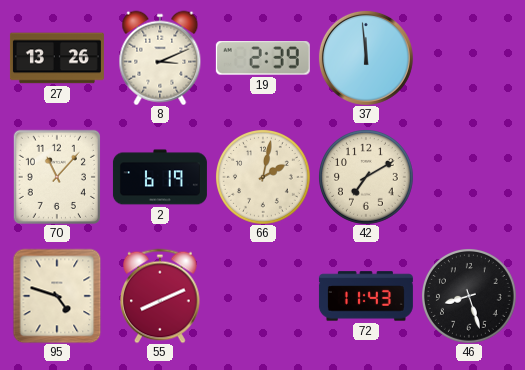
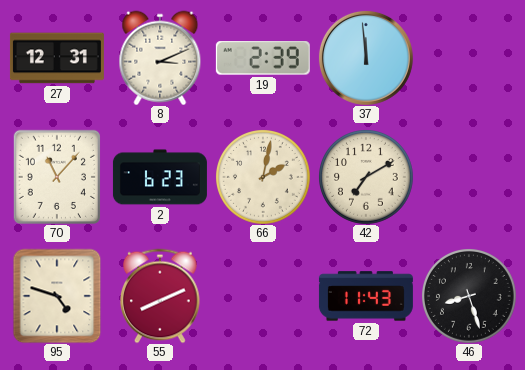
27: 13:26 -> 12:31
2: 6:19 -> 6:23
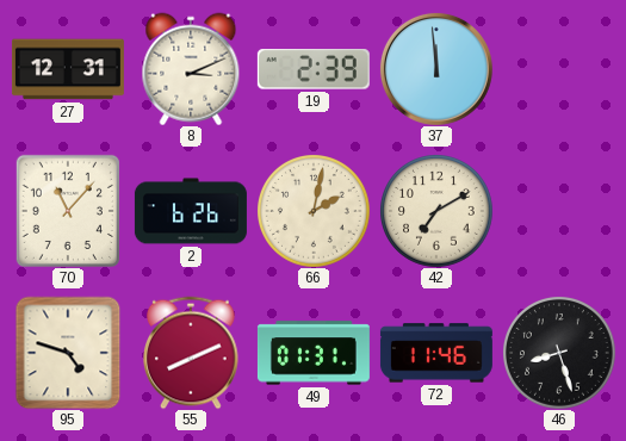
2: 6:23 -> 6:26
49: none -> 01:31
72: 11:43 -> 11:46
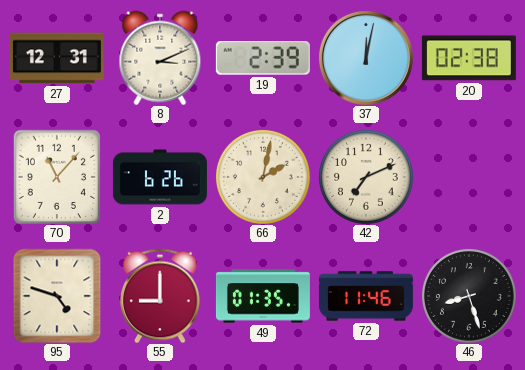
37: 11:59 -> 12:02
20: none -> 02:38
42: 7:10 -> 7:11
55: 8:11 -> 9:00
49: 01:31 -> 01:35
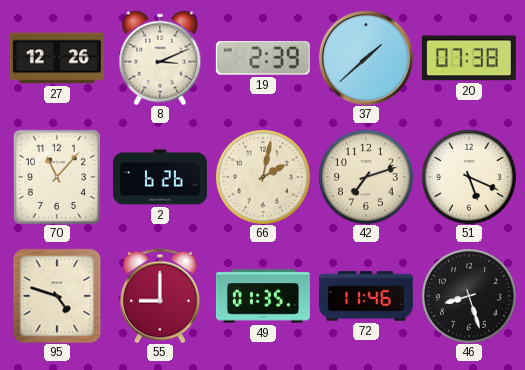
27: 12:31 -> 12:26
37: 12:02 -> 1:38
20: 02:38 -> 07:38
42: 7:11 -> 7:12
51: none -> 5:19
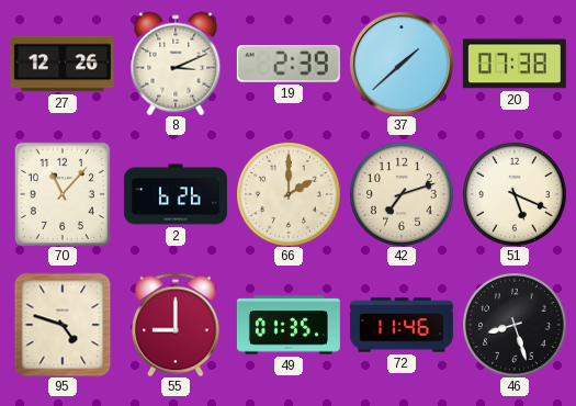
66: 2:02 -> 2:00
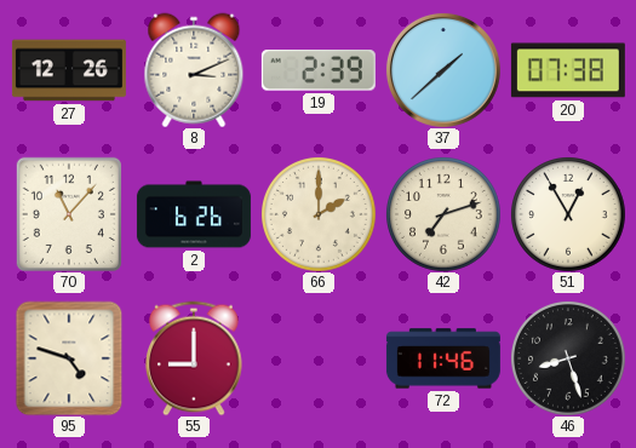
51: 5:19 -> 12:55
49: 01:35 -> none
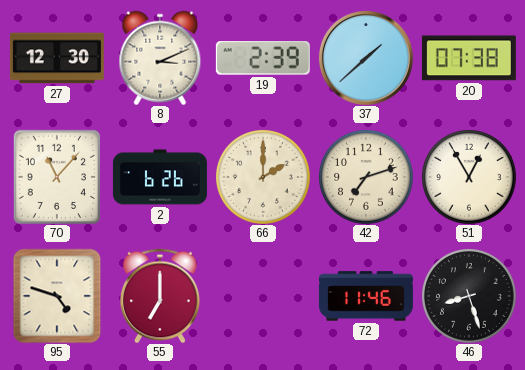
27: 12:26 -> 12:30
55: 9:00 -> 7:00
